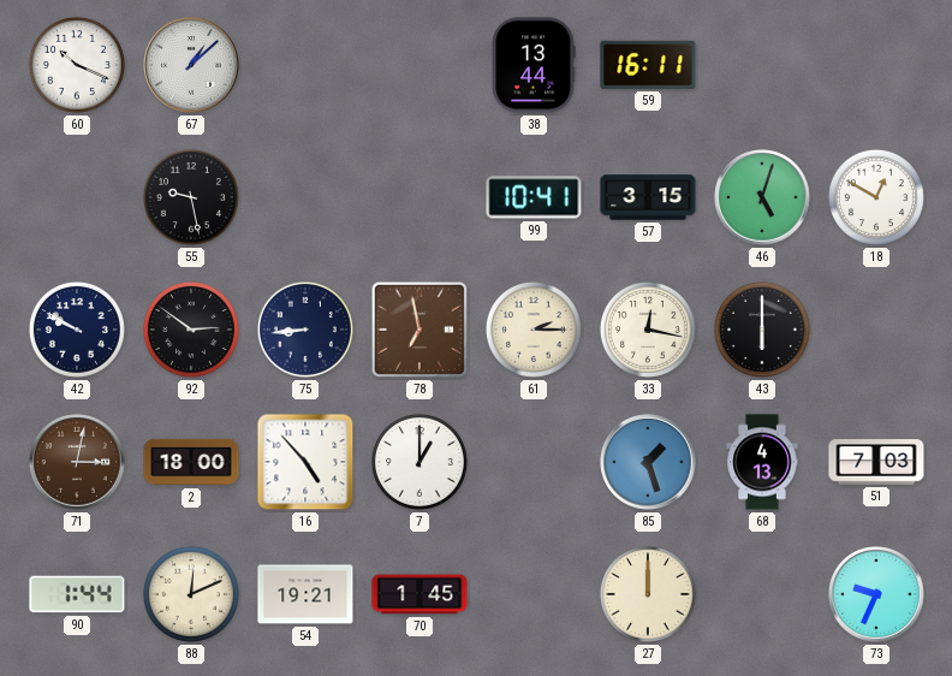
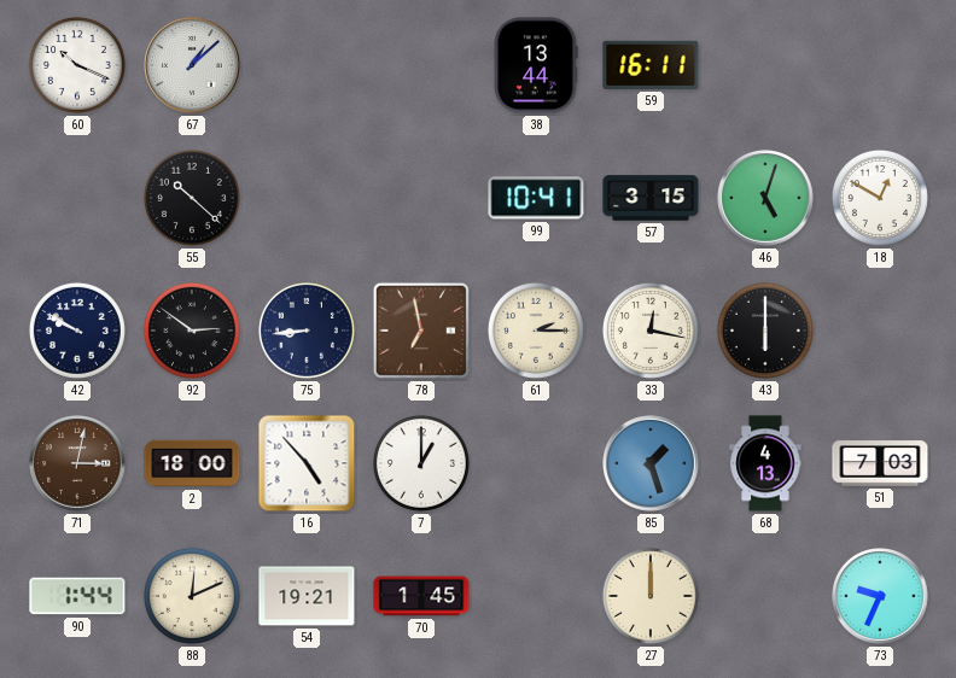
55: 9:28 -> 10:22
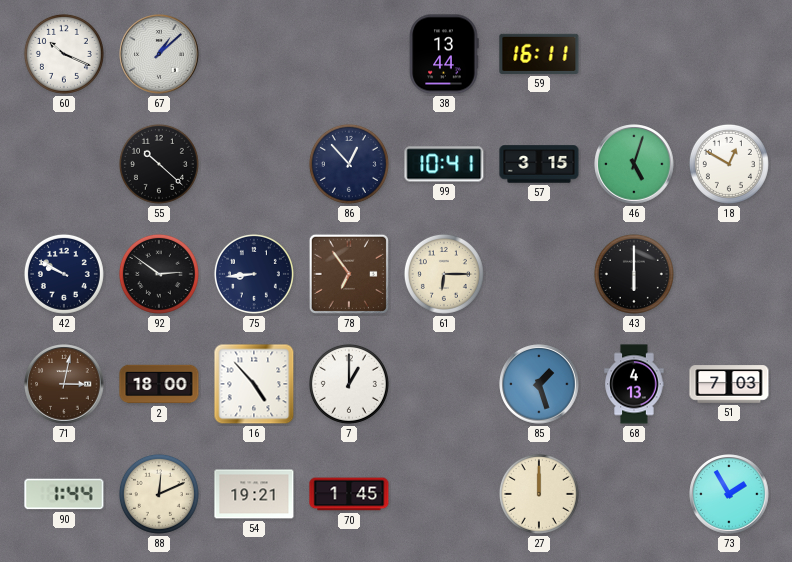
86: none -> 12:53
78: 6:58 -> 6:54
61: 2:15 -> 6:15
33: 12:17 -> none
73: 9:34 -> 1:55
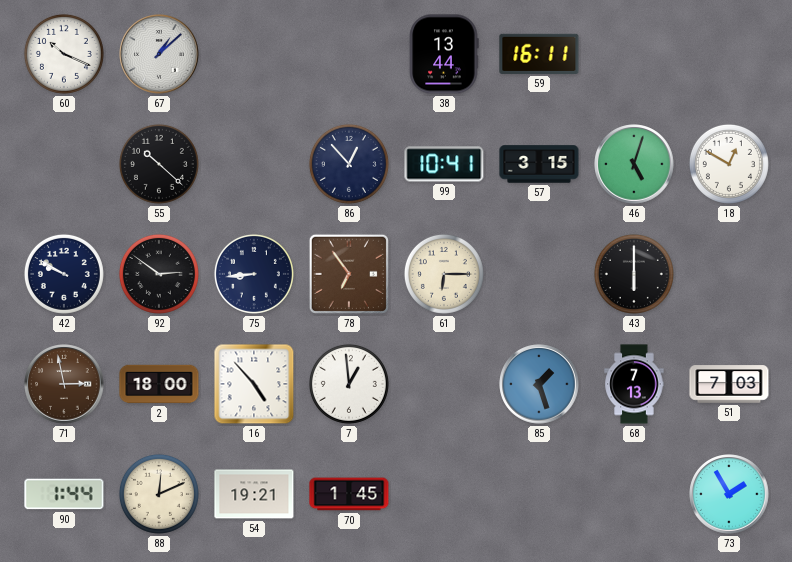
71: 3:02 -> 2:58
7: 1:00 -> 12:59
68: 4:13 -> 7:13
27: 12:00 -> none
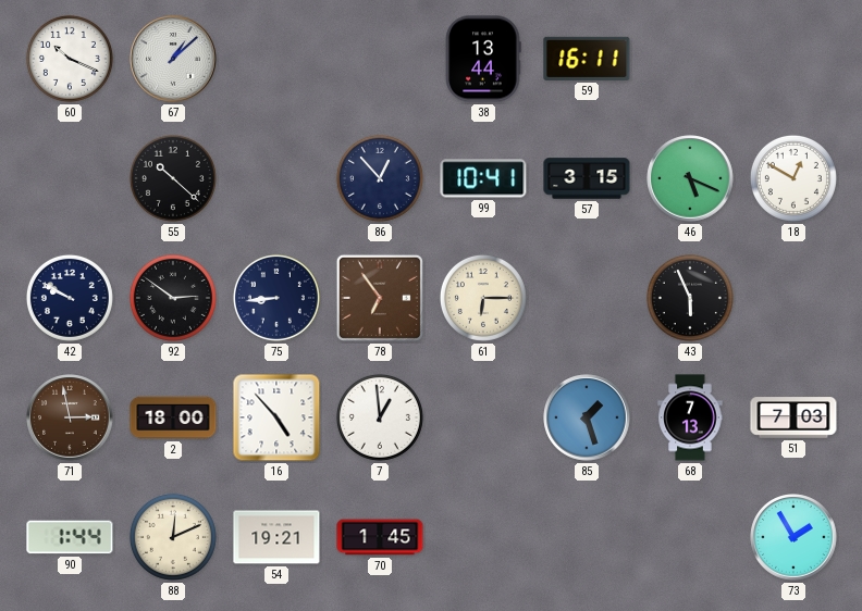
46: 5:03 -> 5:19
43: 6:00 -> 5:56
